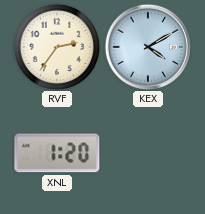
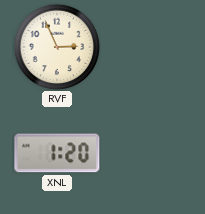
RVF: 2:36 -> 2:56
KEX: 4:10 -> none
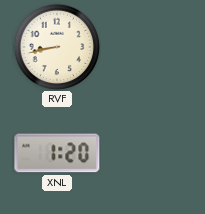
RVF: 2:56 -> 8:43
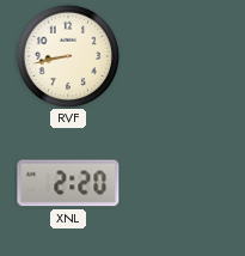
XNL: 1:20 -> 2:20
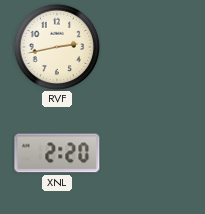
RVF: 8:43 -> 2:43
